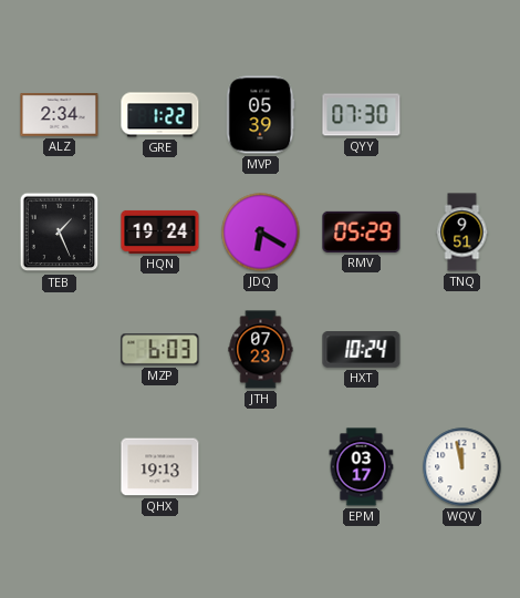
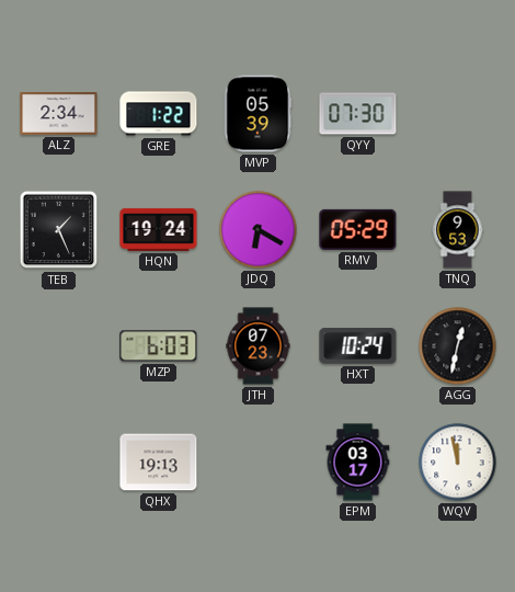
TNQ: 9:51 -> 9:53
AGG: none -> 12:32
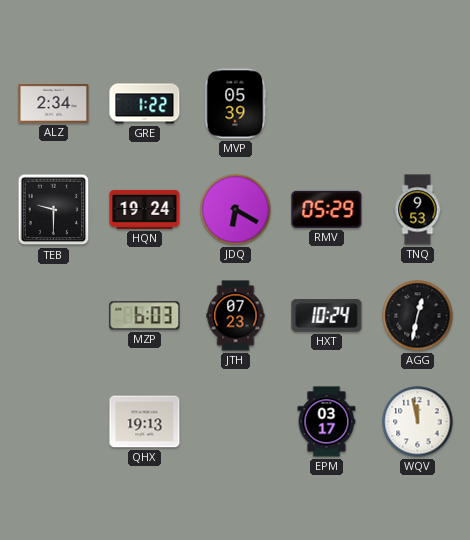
QYY: 07:30 -> none
TEB: 1:26 -> 9:30
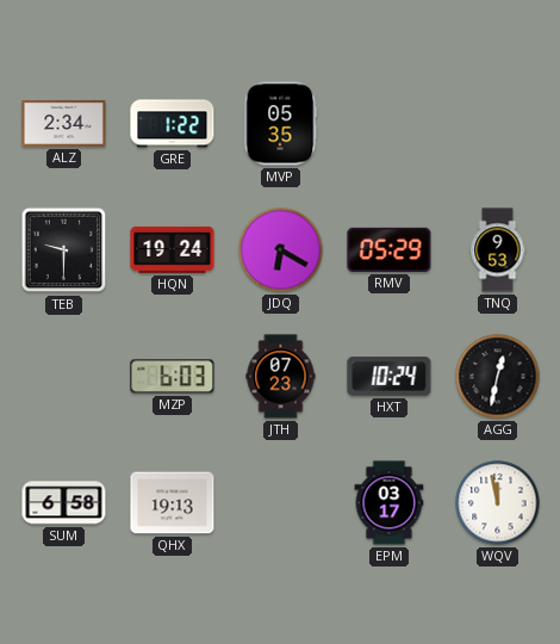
MVP: 05:39 -> 05:35
SUM: none -> 6:58
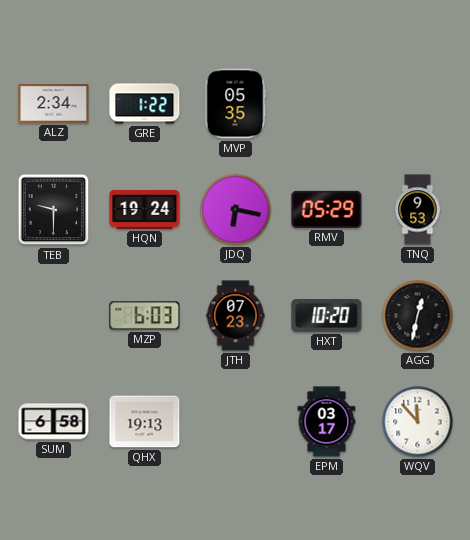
JDQ: 6:20 -> 6:17
HXT: 10:24 -> 10:20
WQV: 11:58 -> 11:53
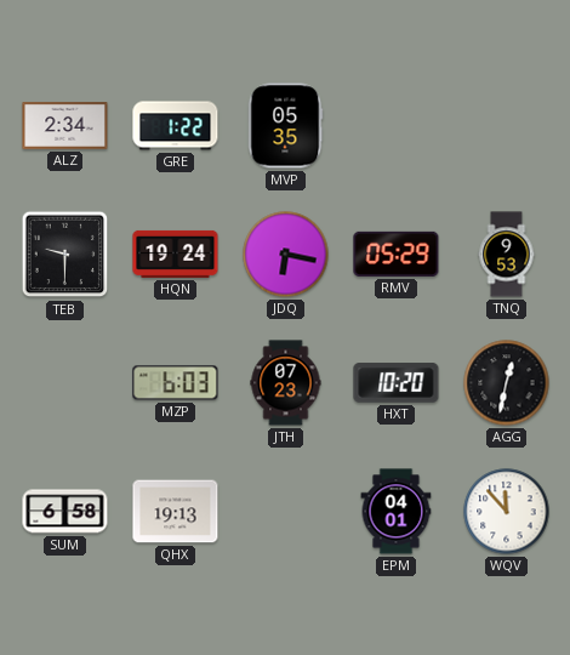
EPM: 03:17 -> 04:01
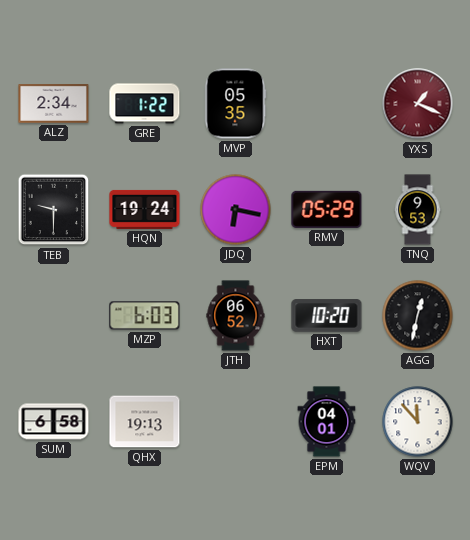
YXS: none -> 1:19
JTH: 07:23 -> 06:52
